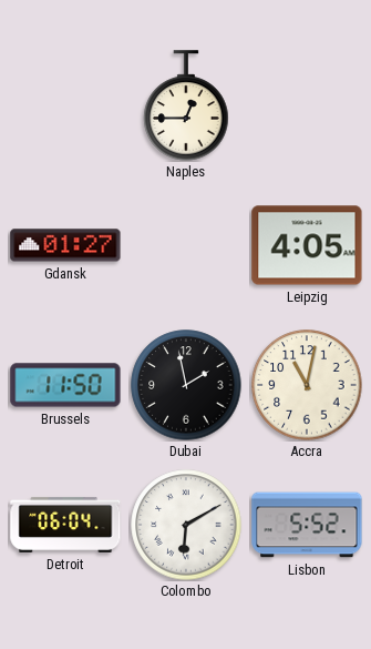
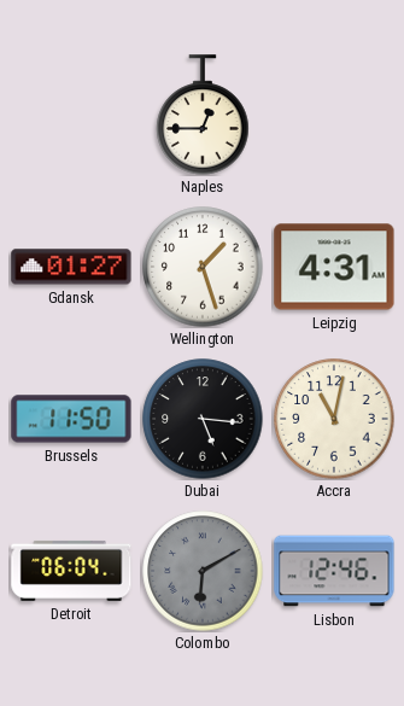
Wellington: none -> 1:27
Leipzig: 4:05 -> 4:31
Dubai: 1:58 -> 5:16
Colombo dial: white -> grey
Lisbon: 5:52 -> 12:46
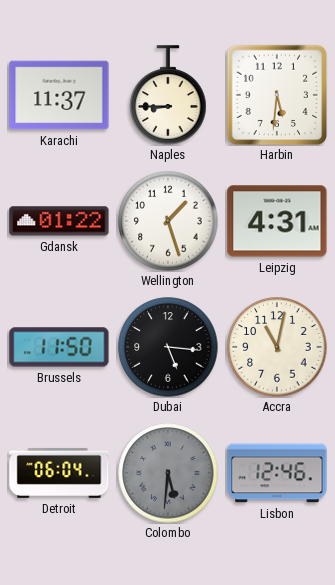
Karachi: none -> 11:37
Naples: 12:45 -> 8:45
Harbin: none -> 5:31
Gdansk: 01:27 -> 01:22
Colombo: 6:10 -> 5:31
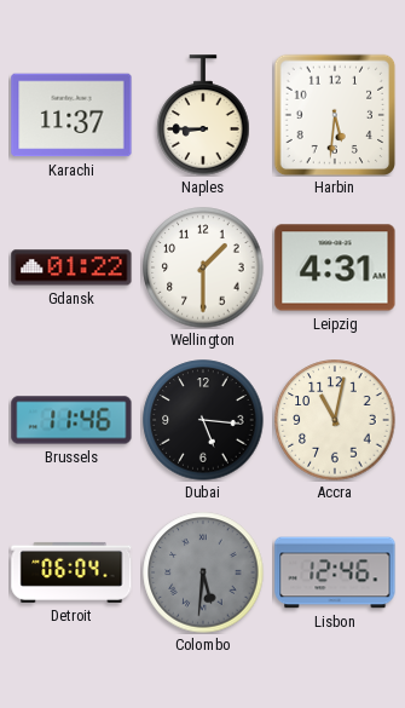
Wellington: 1:27 -> 1:30
Brussels: 11:50 -> 11:46
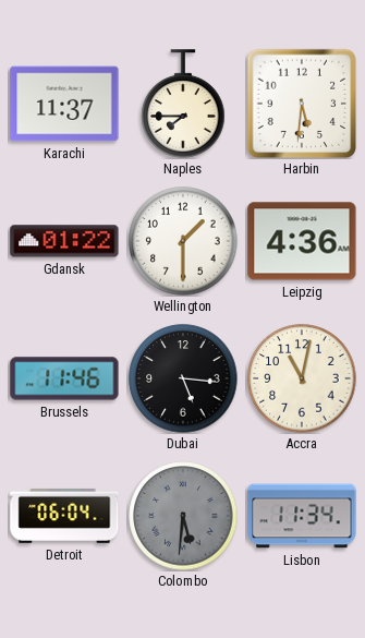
Naples: 8:45 -> 7:45
Leipzig: 4:31 -> 4:36
Lisbon: 12:46 -> 11:34
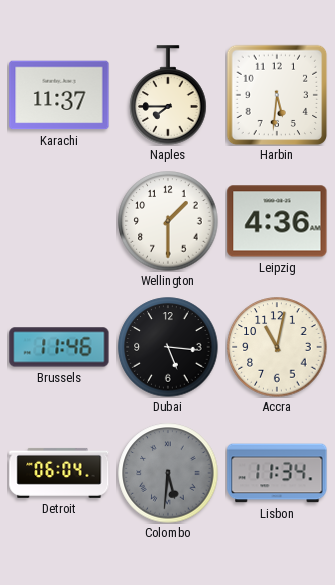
Gdansk: 01:22 -> none
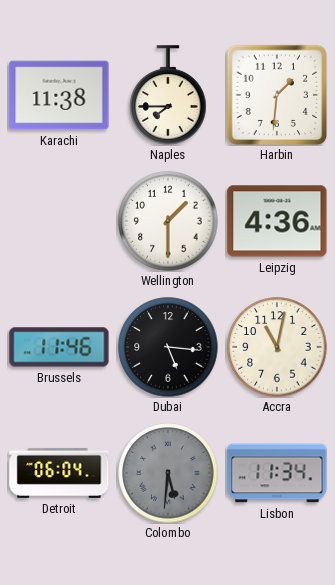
Karachi: 11:37 -> 11:38
Harbin: 5:31 -> 1:31
